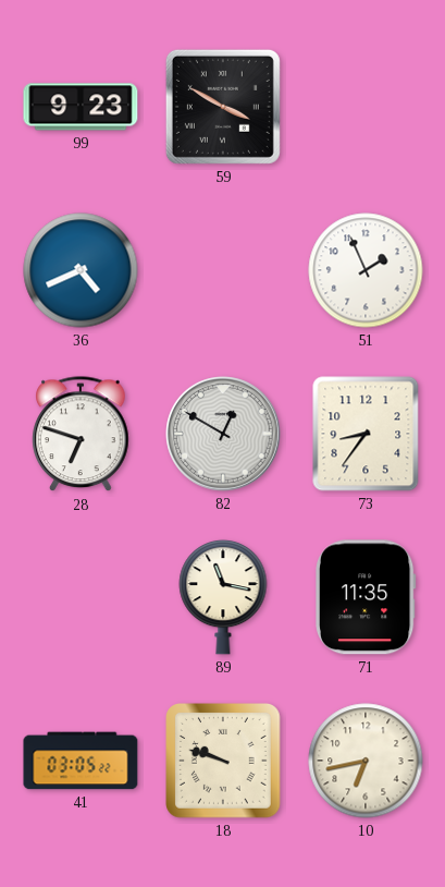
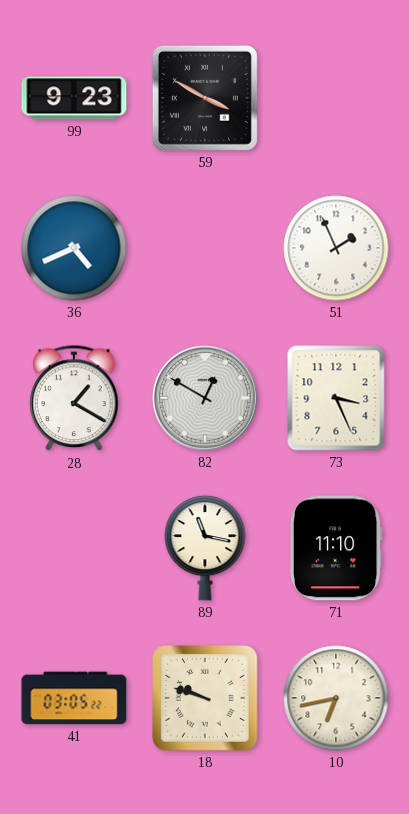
28: 6:48 -> 1:20
73: 8:36 -> 3:26
71: 11:35 -> 11:10
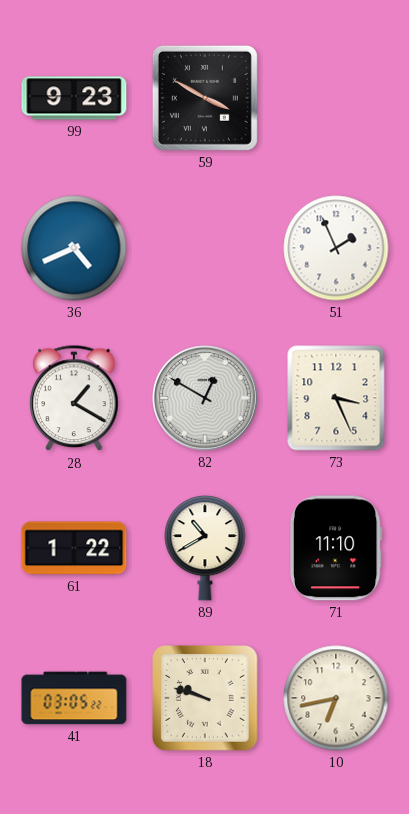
61: none -> 1:22
89: 11:17 -> 10:40
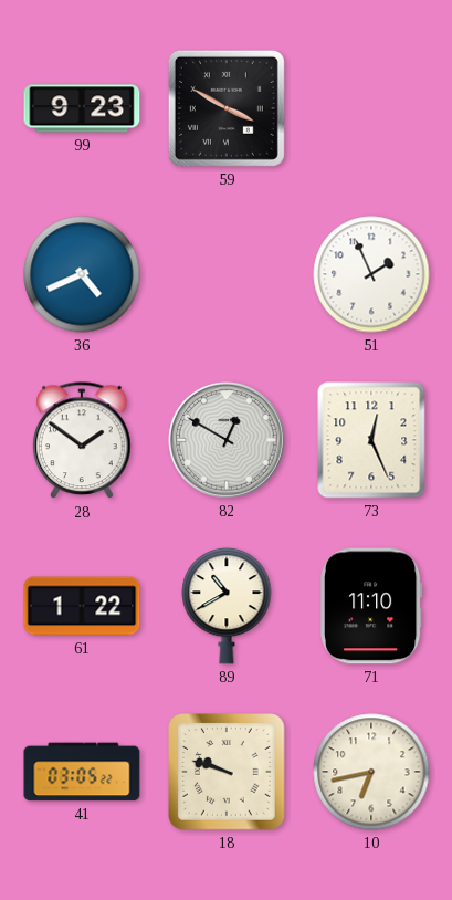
28: 1:20 -> 1:51
73: 3:26 -> 12:26
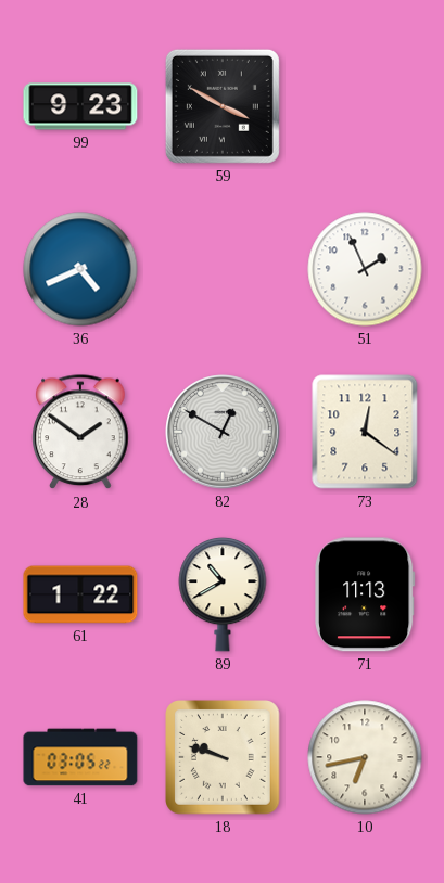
73: 12:26 -> 12:21
71: 11:10 -> 11:13
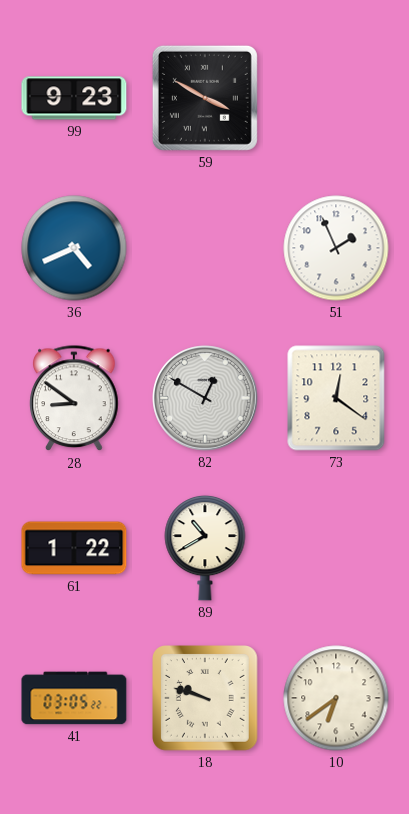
28: 1:51 -> 8:51
71: 11:13 -> none
10: 6:43 -> 6:39
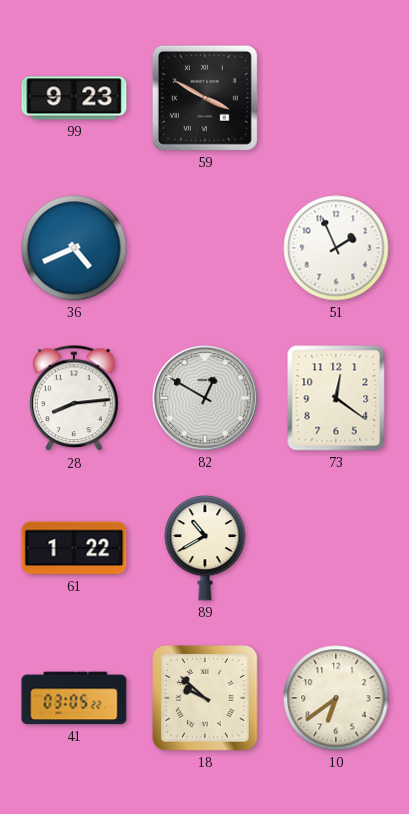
28: 8:51 -> 8:14
18: 9:48 -> 9:52
